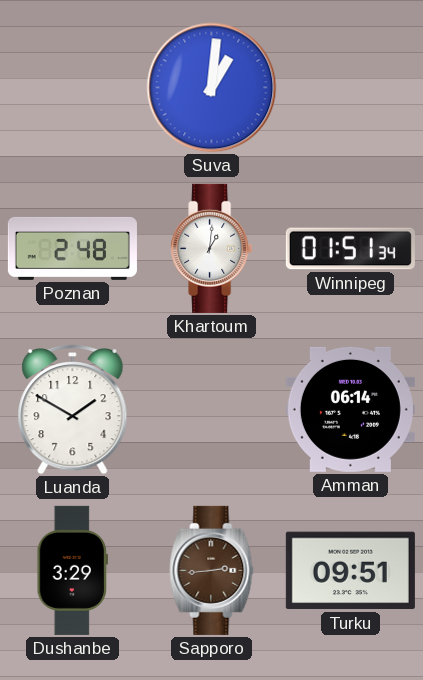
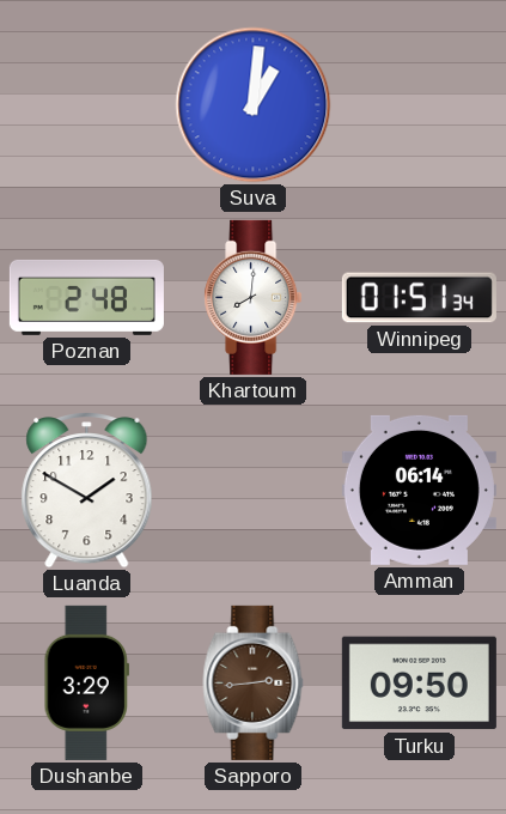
Khartoum: 1:01 -> 8:01
Turku: 09:51 -> 09:50
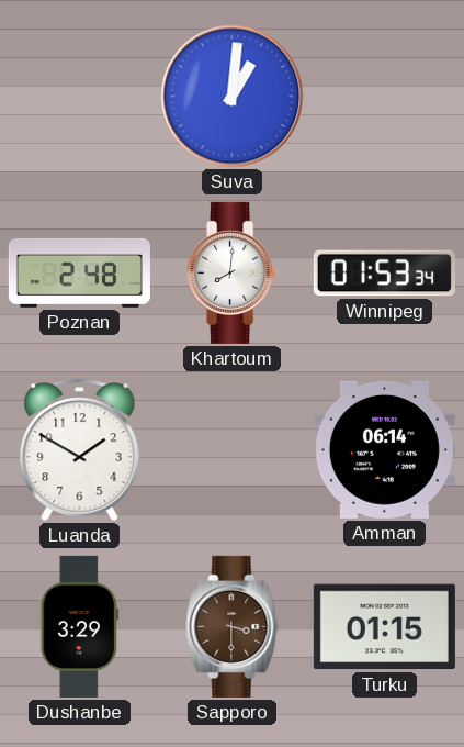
Winnipeg: 01:51 -> 01:53
Sapporo: 2:44 -> 3:30
Turku: 09:50 -> 01:15
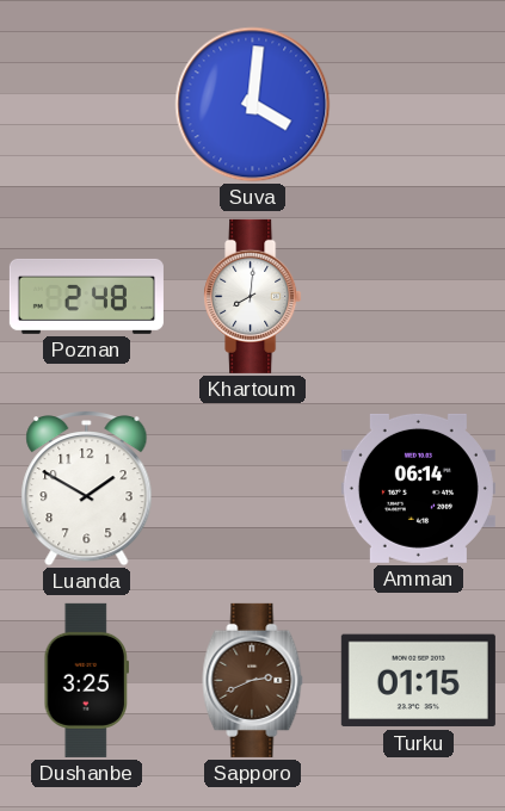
Suva: 1:01 -> 4:01
Winnipeg: 01:53 -> none
Dushanbe: 3:29 -> 3:25
Sapporo: 3:30 -> 2:41
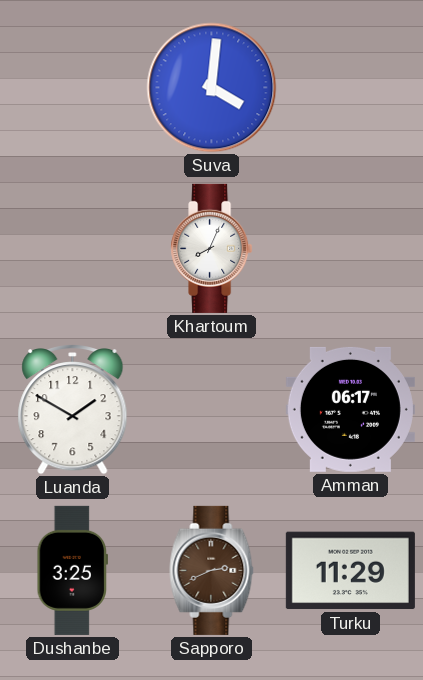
Poznan: 2:48 -> none
Khartoum: 8:01 -> 8:04
Amman: 06:14 -> 06:17
Turku: 01:15 -> 11:29
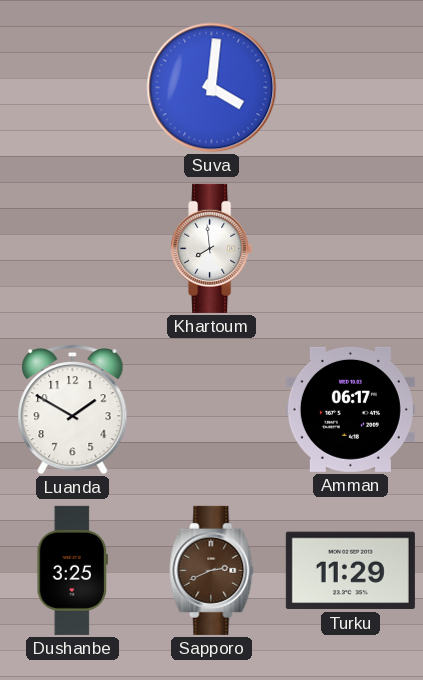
Khartoum: 8:04 -> 7:59
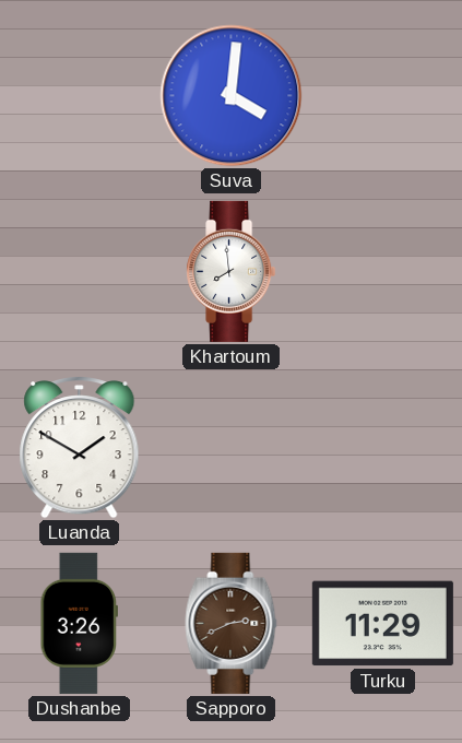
Amman: 06:17 -> none
Dushanbe: 3:25 -> 3:26
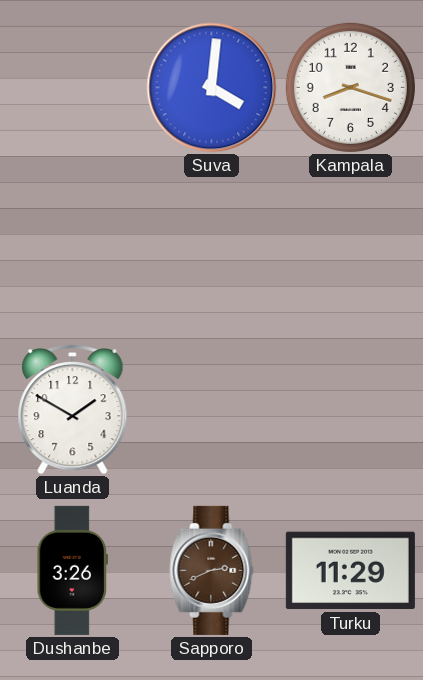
Kampala: none -> 8:18
Khartoum: 7:59 -> none
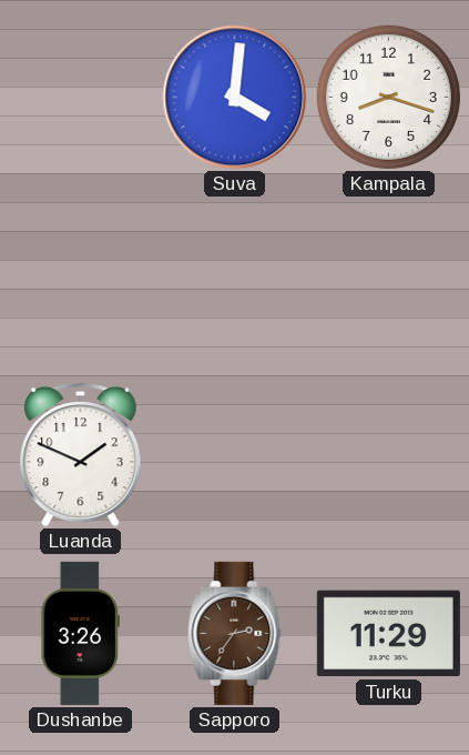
Luanda: 1:50 -> 1:49
Sapporo: 2:41 -> 2:36
